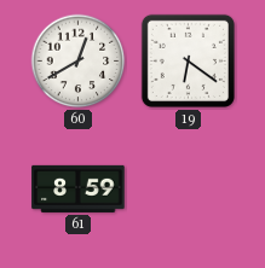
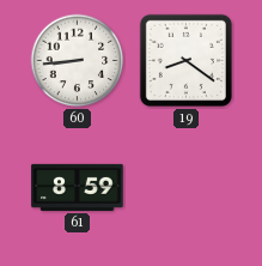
60: 12:40 -> 8:44
19: 6:21 -> 8:21
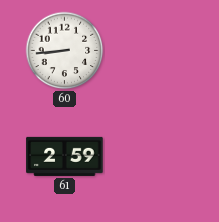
19: 8:21 -> none
61: 8:59 -> 2:59
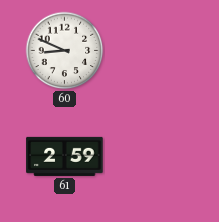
60: 8:44 -> 8:49
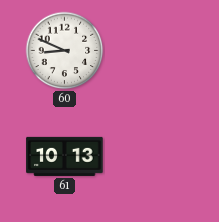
61: 2:59 -> 10:13
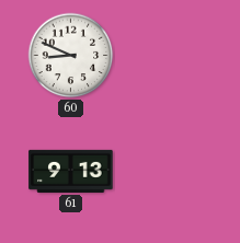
61: 10:13 -> 9:13
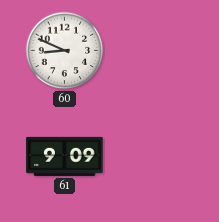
61: 9:13 -> 9:09
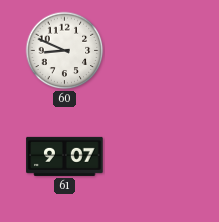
61: 9:09 -> 9:07
